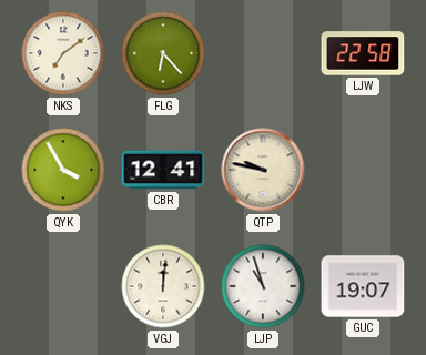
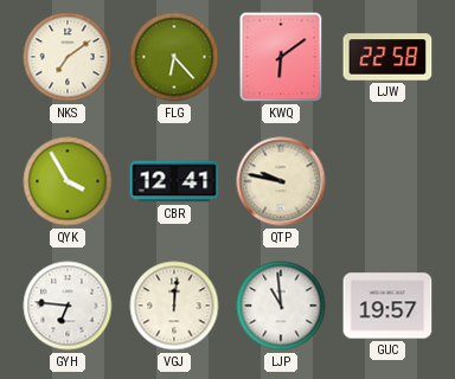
KWQ: none -> 6:09
GYH: none -> 6:46
LJP: 10:57 -> 10:59
GUC: 19:07 -> 19:57
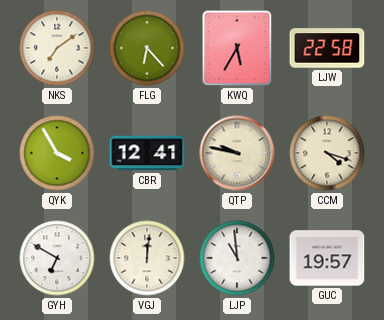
KWQ: 6:09 -> 5:35
CCM: none -> 4:18
GYH: 6:46 -> 6:50
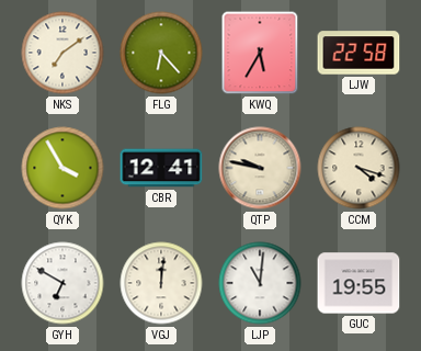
LJP: 10:59 -> 11:01
GUC: 19:57 -> 19:55
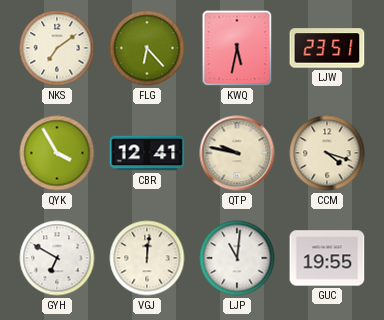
KWQ: 5:35 -> 5:32
LJW: 22:58 -> 23:51
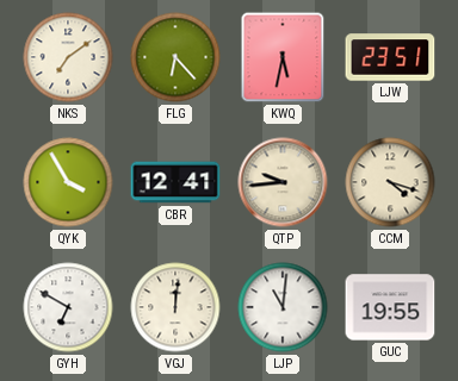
QTP: 9:47 -> 9:44
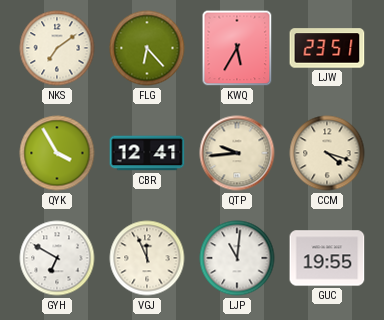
KWQ: 5:32 -> 5:35
VGJ: 12:01 -> 11:56
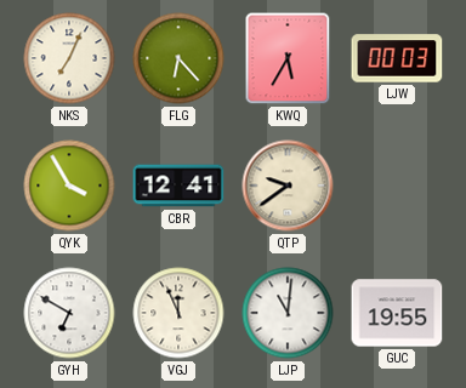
NKS: 7:09 -> 7:04
LJW: 23:51 -> 00:03
QTP: 9:44 -> 9:39
CCM: 4:18 -> none
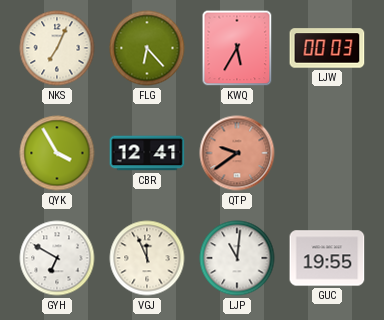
QTP dial: cream -> salmon
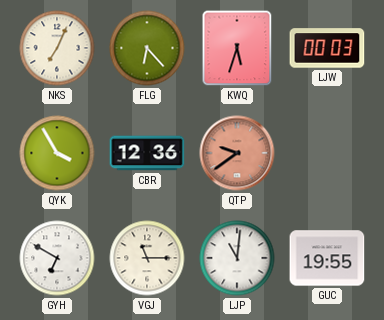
KWQ: 5:35 -> 5:33
CBR: 12:41 -> 12:36
VGJ: 11:56 -> 11:15
